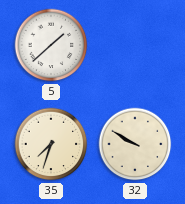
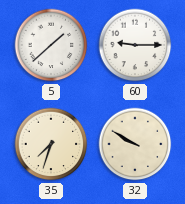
60: none -> 9:15
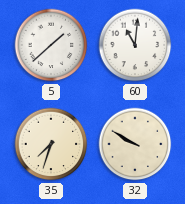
60: 9:15 -> 11:01
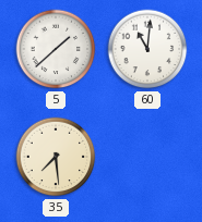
35: 7:33 -> 7:29
32: 9:50 -> none
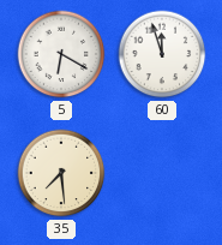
5: 1:38 -> 6:20
60: 11:01 -> 11:57
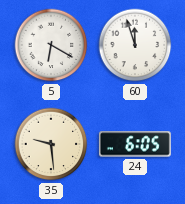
35: 7:29 -> 9:29
24: none -> 6:05
